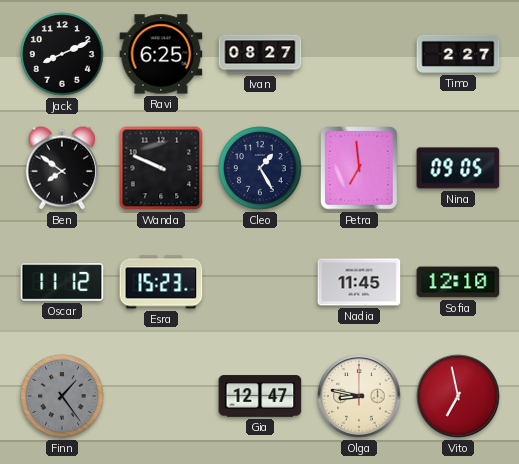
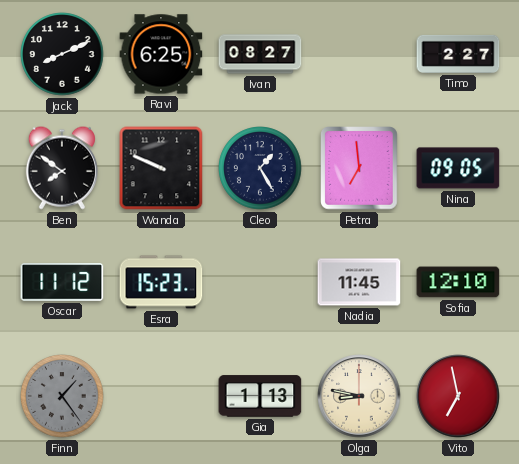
Gia: 12:47 -> 1:13
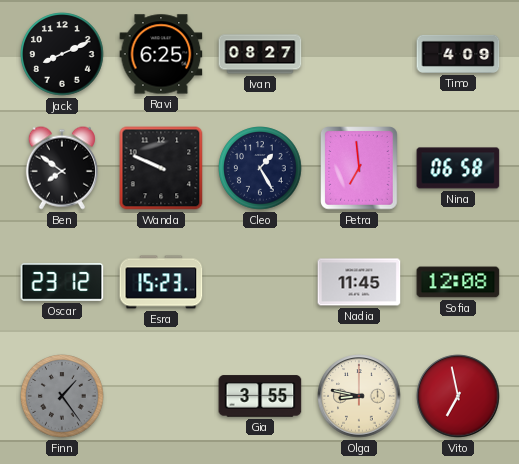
Timo: 2:27 -> 4:09
Nina: 09:05 -> 06:58
Oscar: 11:12 -> 23:12
Sofia: 12:10 -> 12:08
Gia: 1:13 -> 3:55
